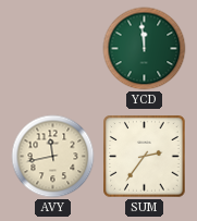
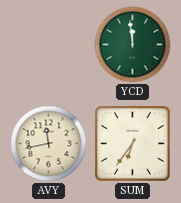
SUM: 2:36 -> 6:36
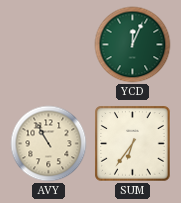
YCD: 11:59 -> 12:04
AVY: 11:43 -> 10:55
